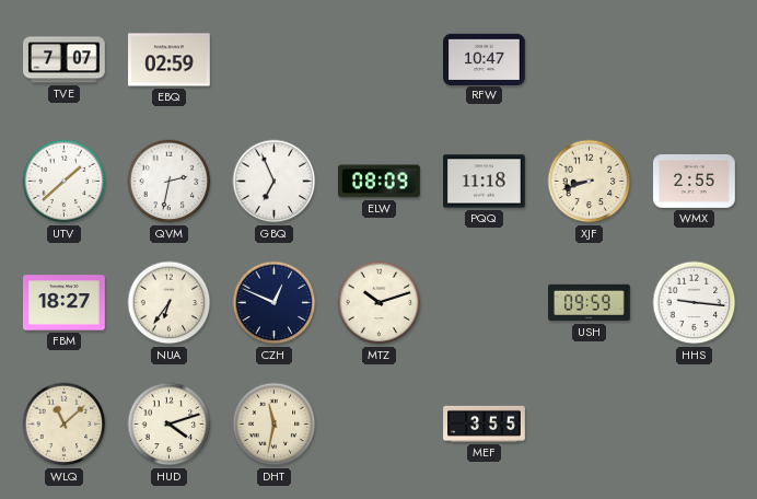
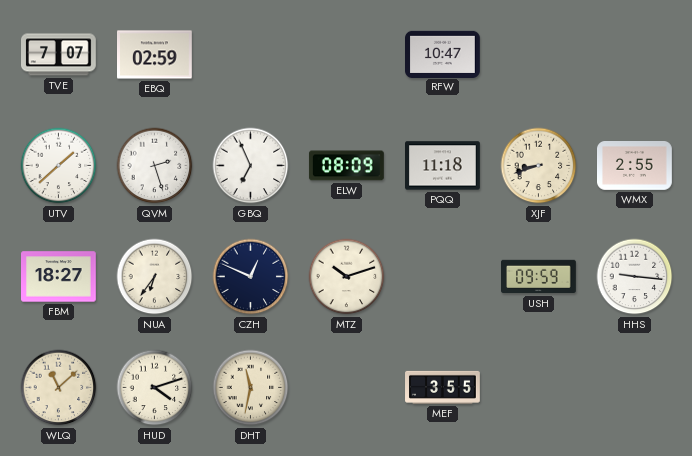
QVM: 2:32 -> 2:27
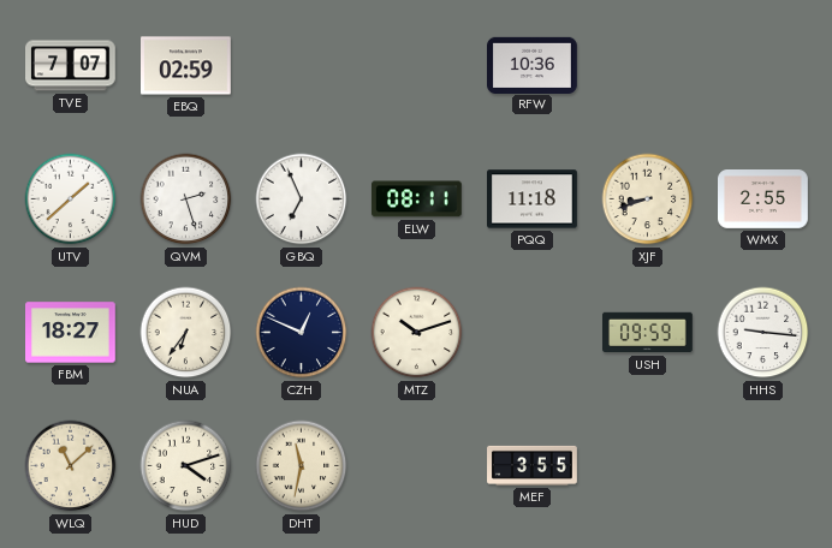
RFW: 10:47 -> 10:36
ELW: 08:09 -> 08:11
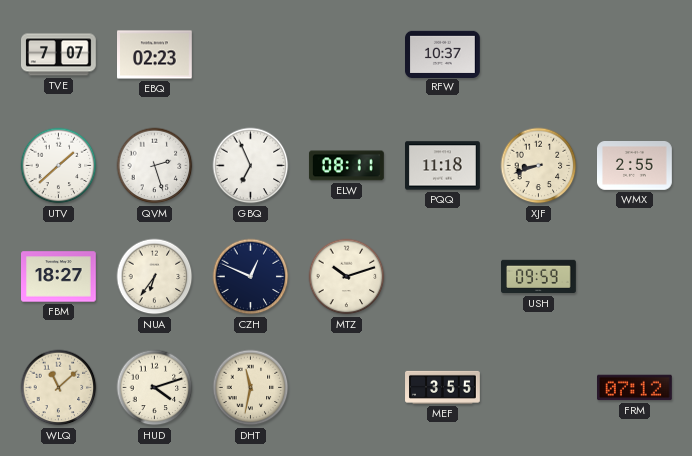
EBQ: 02:59 -> 02:23
RFW: 10:36 -> 10:37
HHS: 9:16 -> none
FRM: none -> 07:12
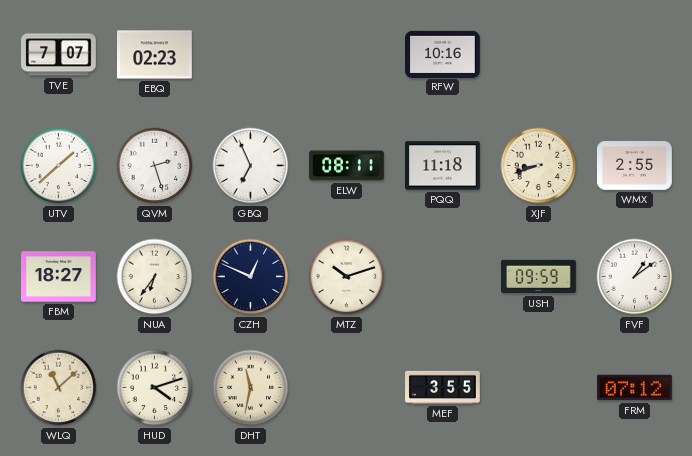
RFW: 10:37 -> 10:16
FVF: none -> 1:09
